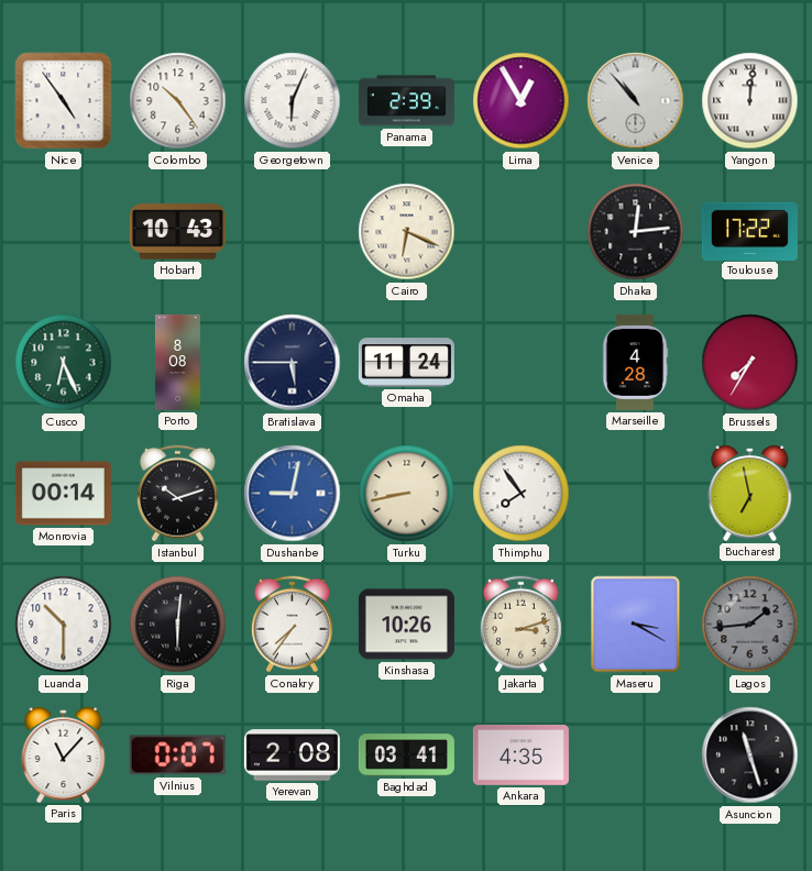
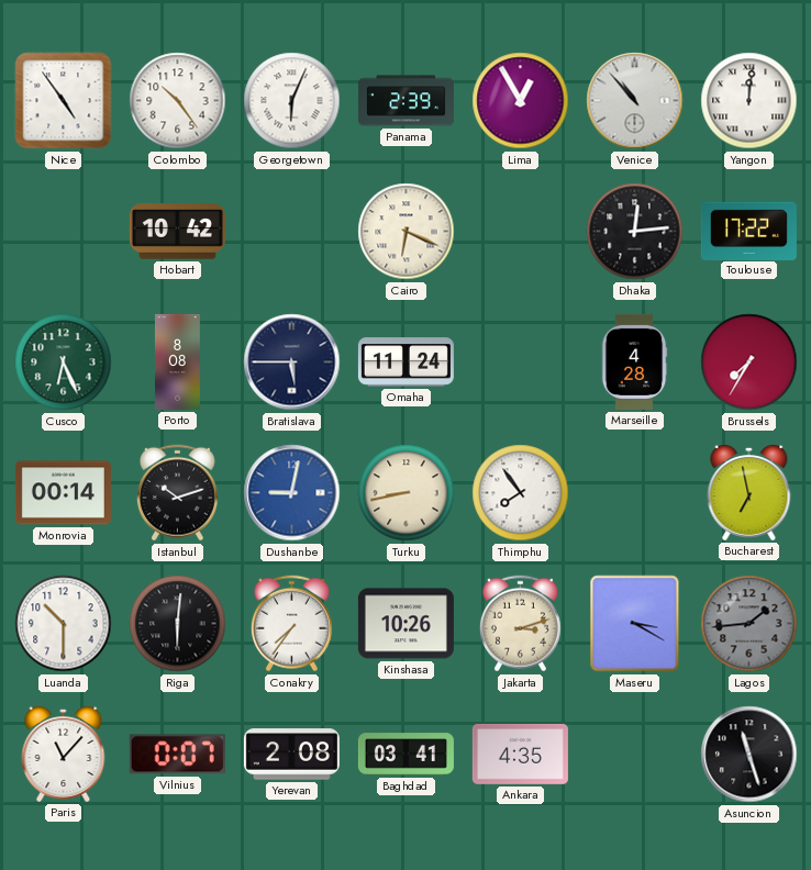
Hobart: 10:43 -> 10:42
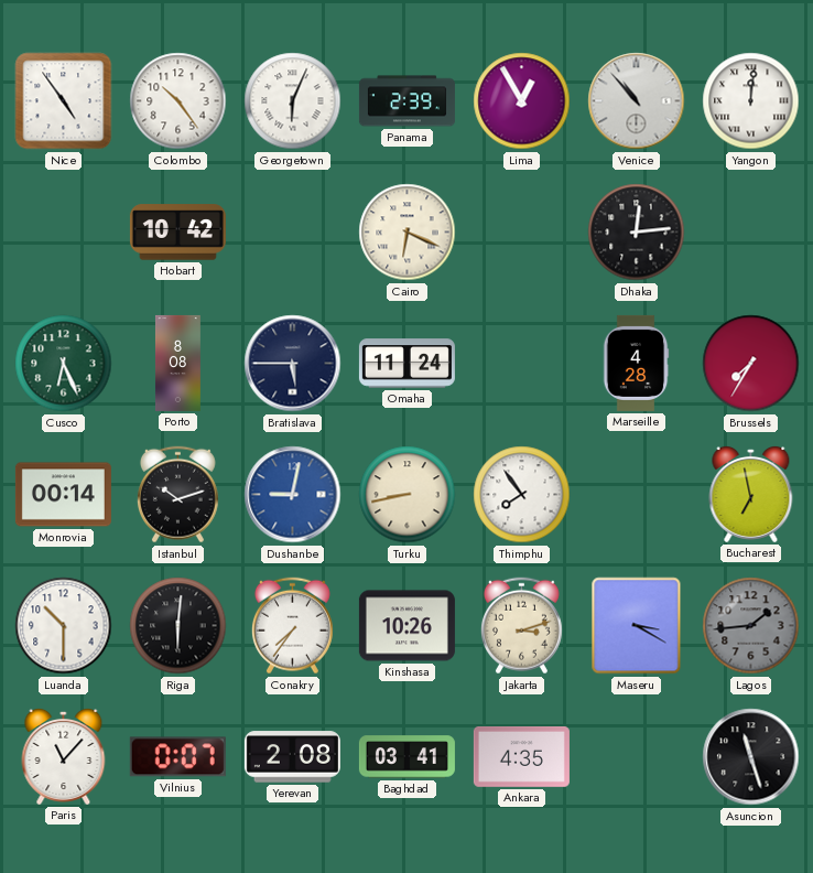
Toulouse: 17:22 -> none
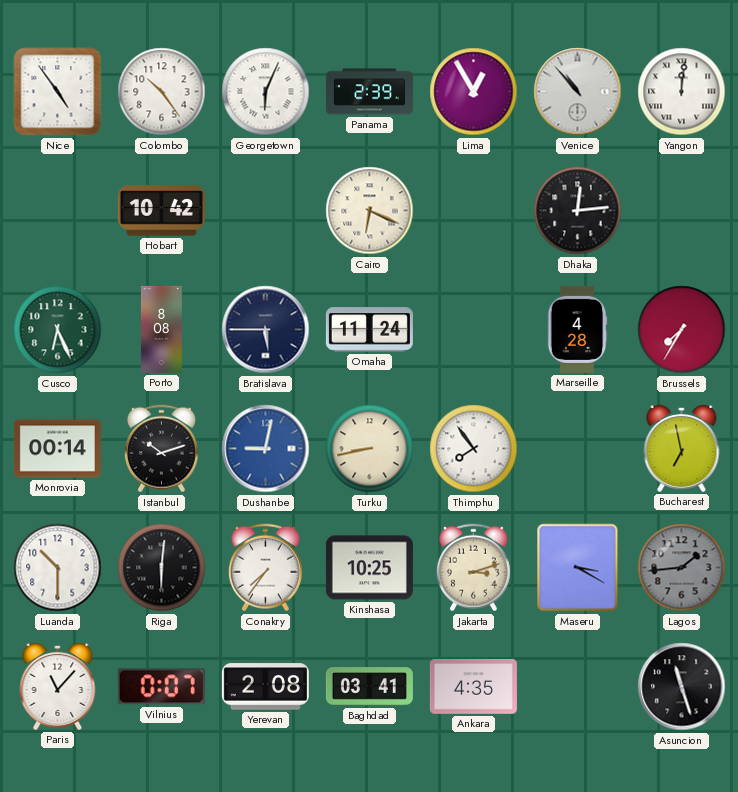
Kinshasa: 10:26 -> 10:25
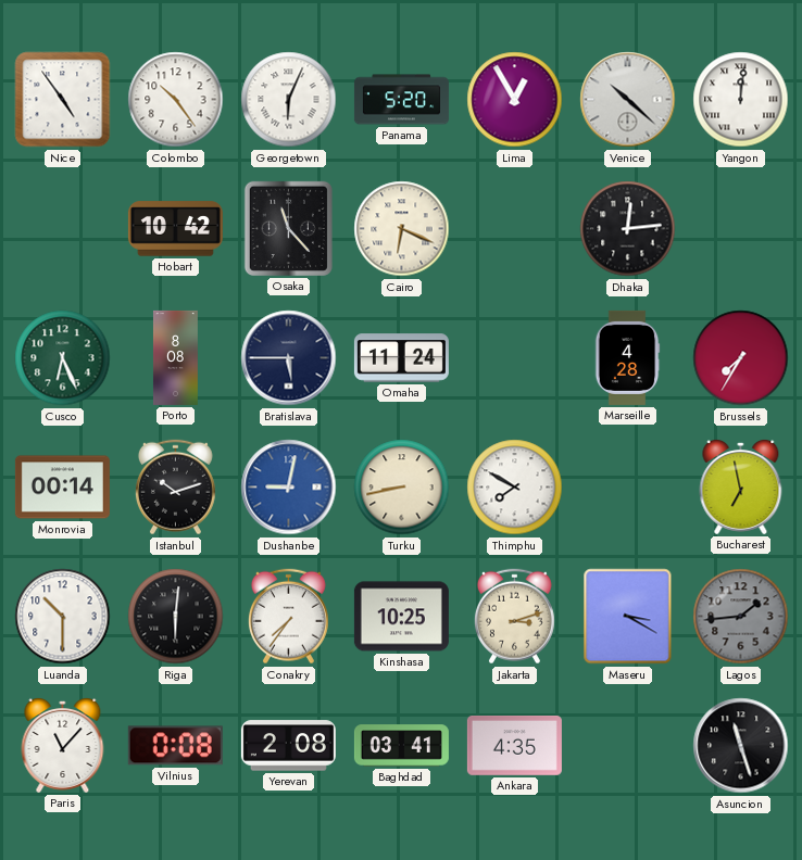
Panama: 2:39 -> 5:20
Venice: 10:53 -> 10:22
Osaka: none -> 11:23
Thimphu: 7:54 -> 7:50
Vilnius: 0:07 -> 0:08
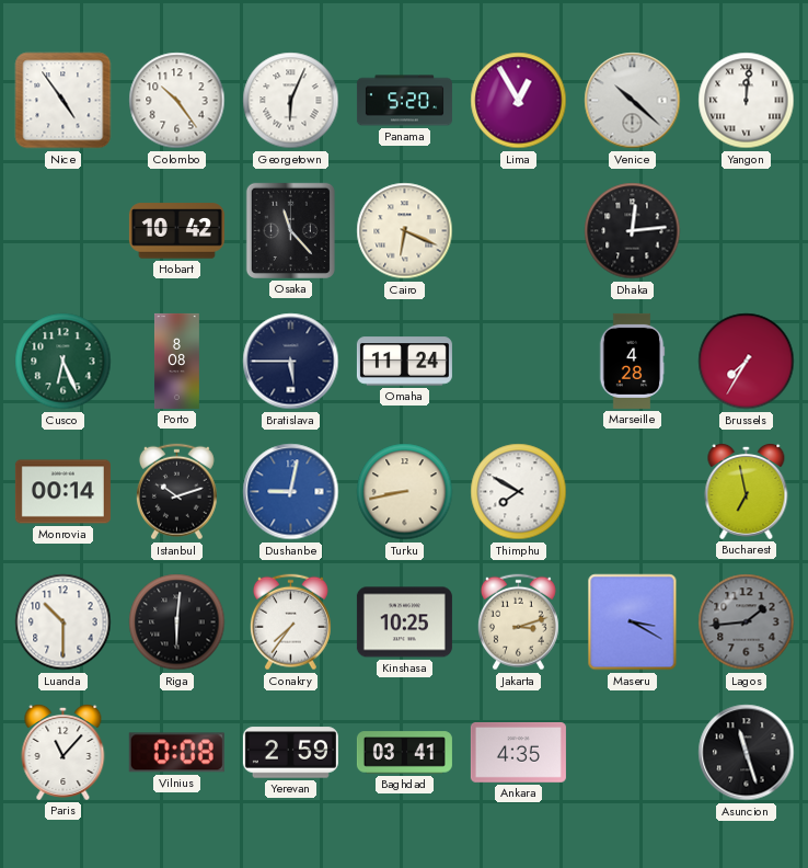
Yerevan: 2:08 -> 2:59
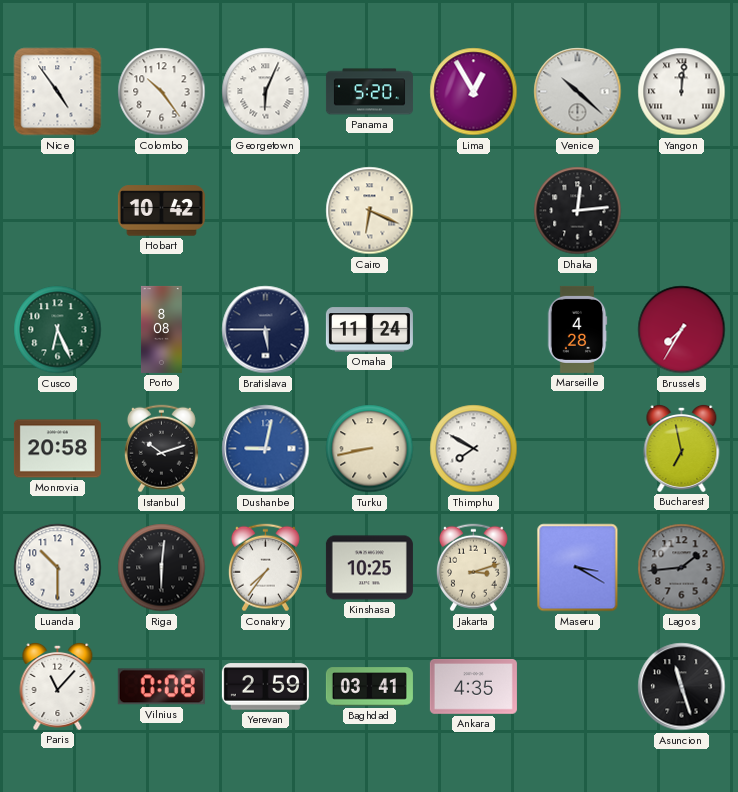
Osaka: 11:23 -> none
Monrovia: 00:14 -> 20:58
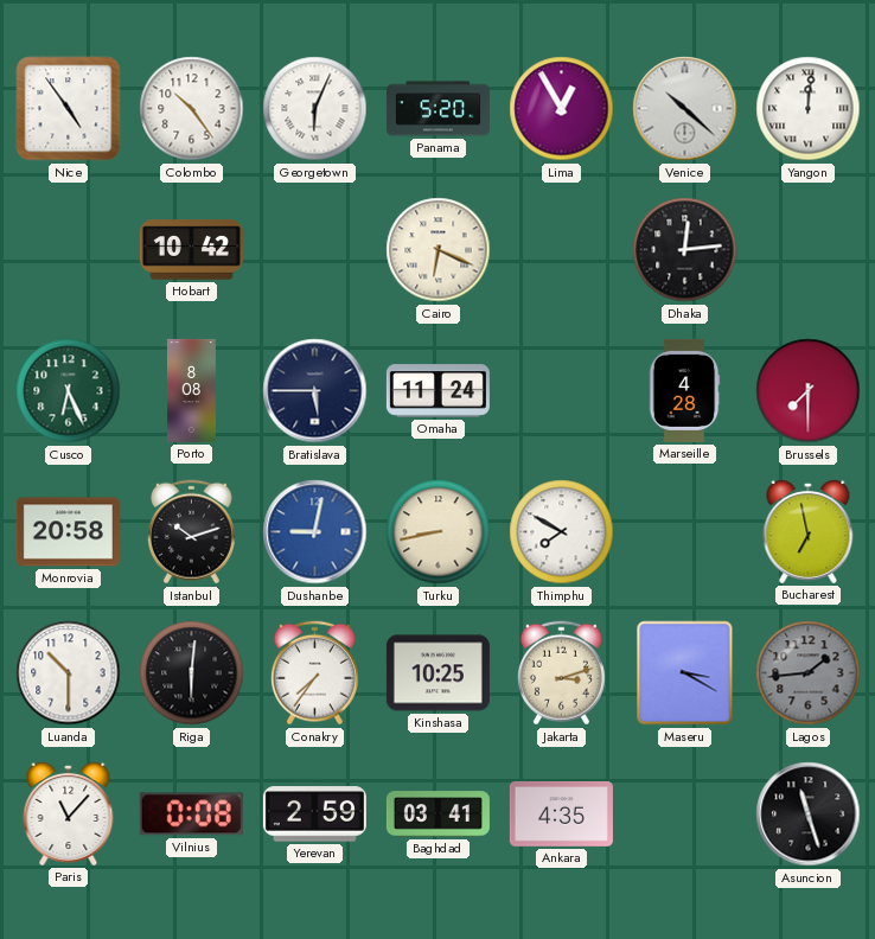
Brussels: 7:35 -> 7:30
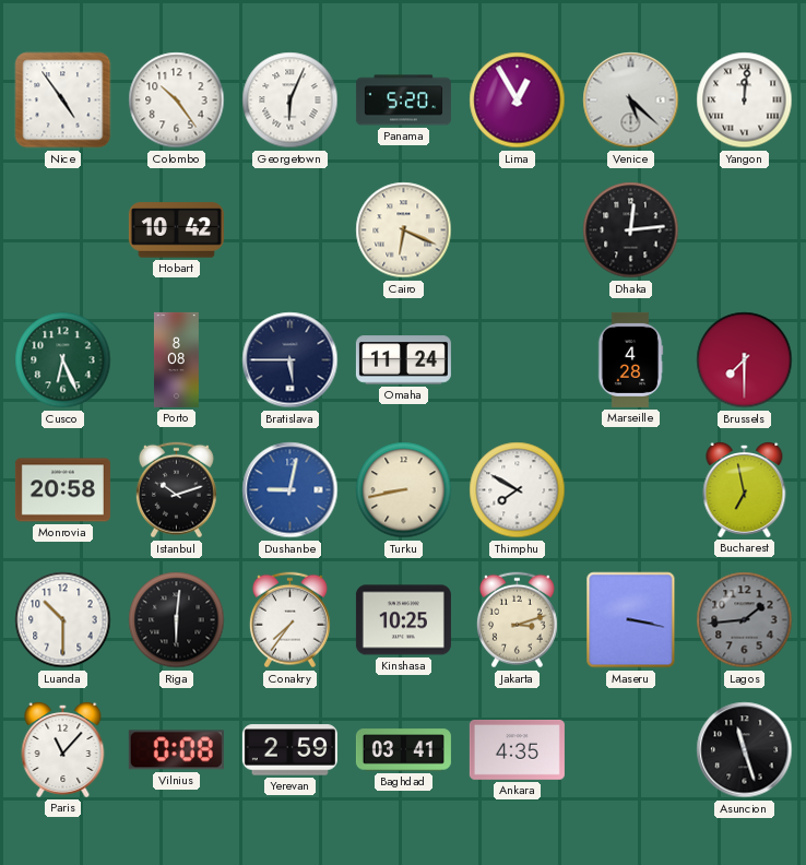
Venice: 10:22 -> 5:22
Maseru: 3:20 -> 3:17
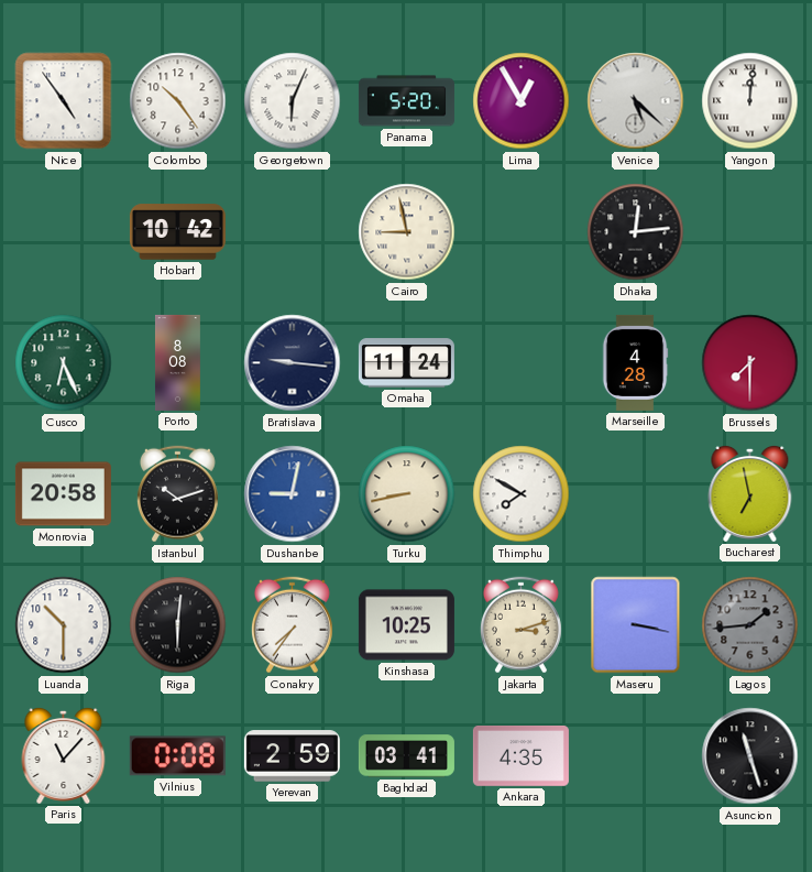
Cairo: 6:19 -> 8:58
Bratislava: 5:45 -> 9:16
